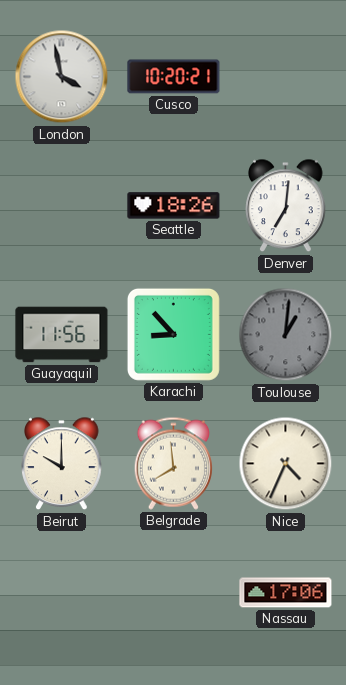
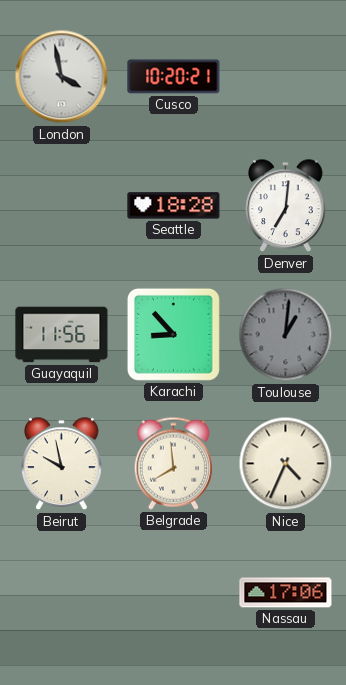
Seattle: 18:26 -> 18:28
Beirut: 10:00 -> 9:58
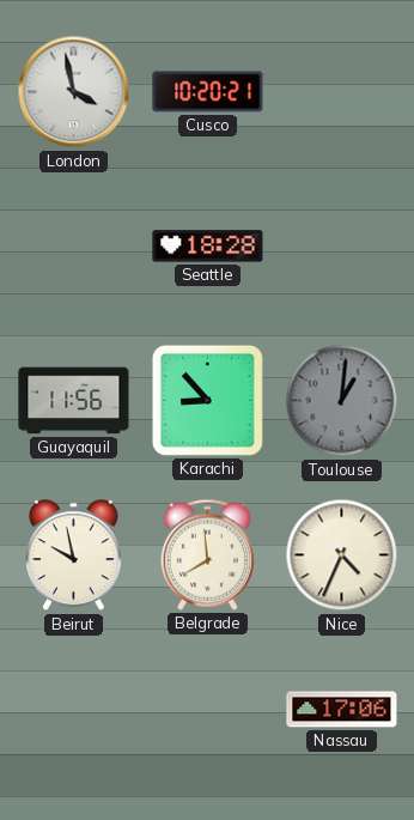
Denver: 7:01 -> none
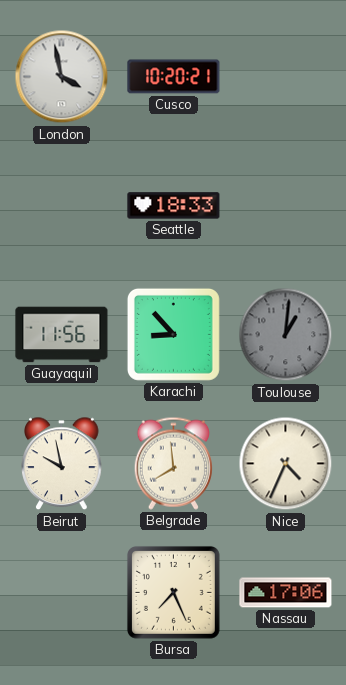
Seattle: 18:28 -> 18:33
Bursa: none -> 7:26
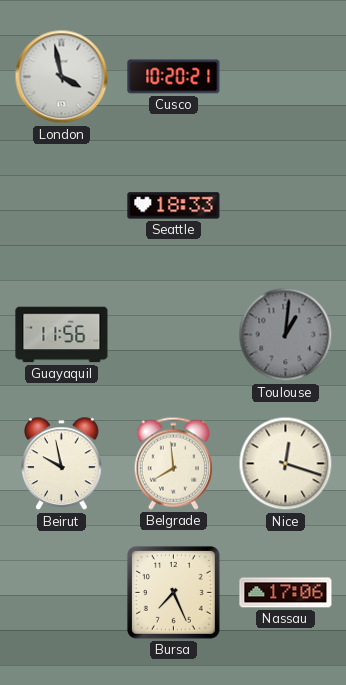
Karachi: 8:53 -> none
Nice: 4:34 -> 12:18
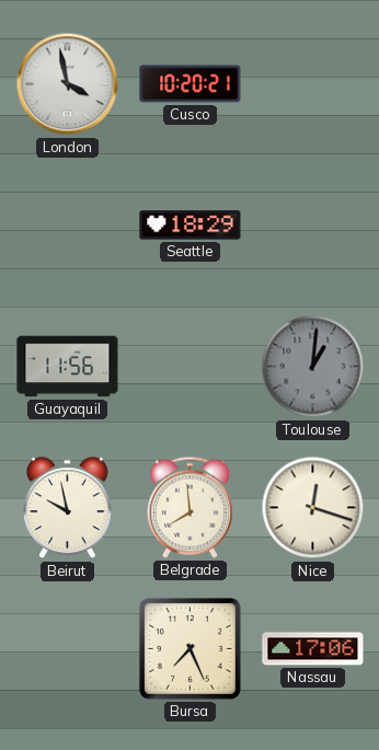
Seattle: 18:33 -> 18:29
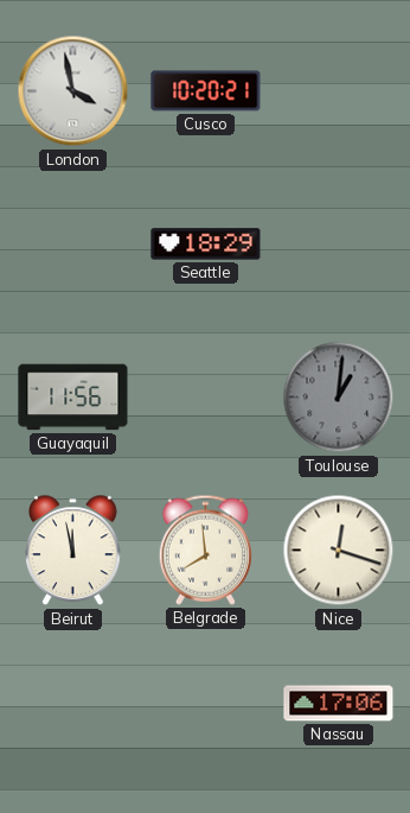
Beirut: 9:58 -> 11:58
Bursa: 7:26 -> none
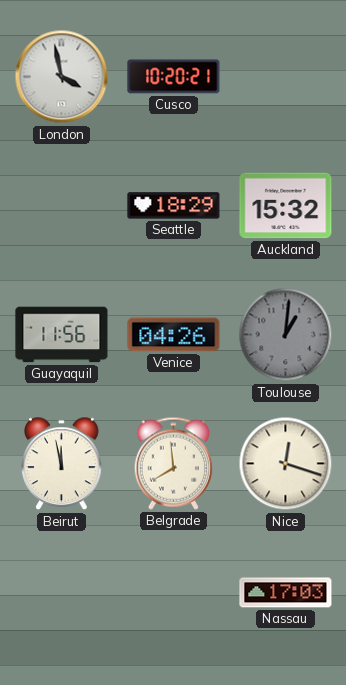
Auckland: none -> 15:32
Venice: none -> 04:26
Nassau: 17:06 -> 17:03
